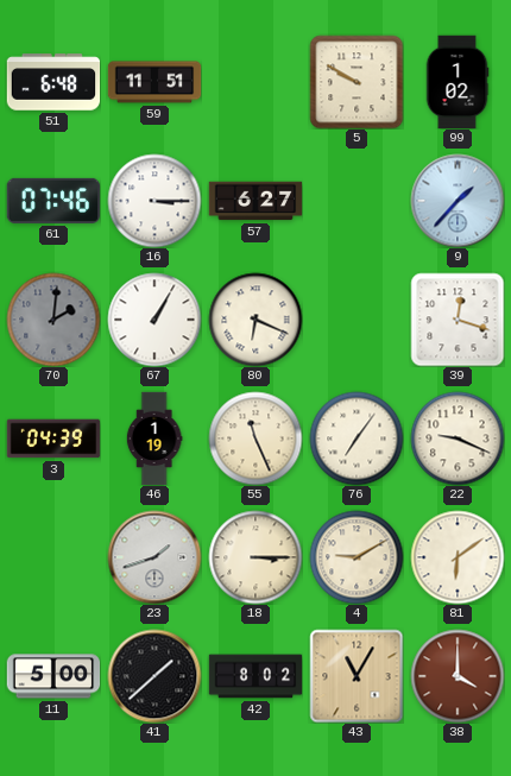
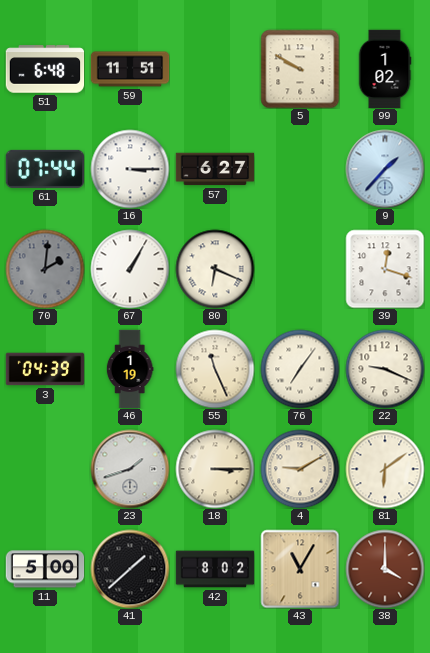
61: 07:46 -> 07:44
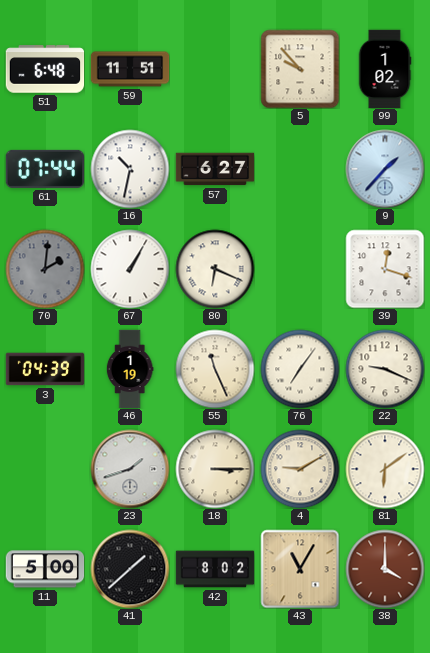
5: 9:50 -> 9:53
16: 3:15 -> 10:32
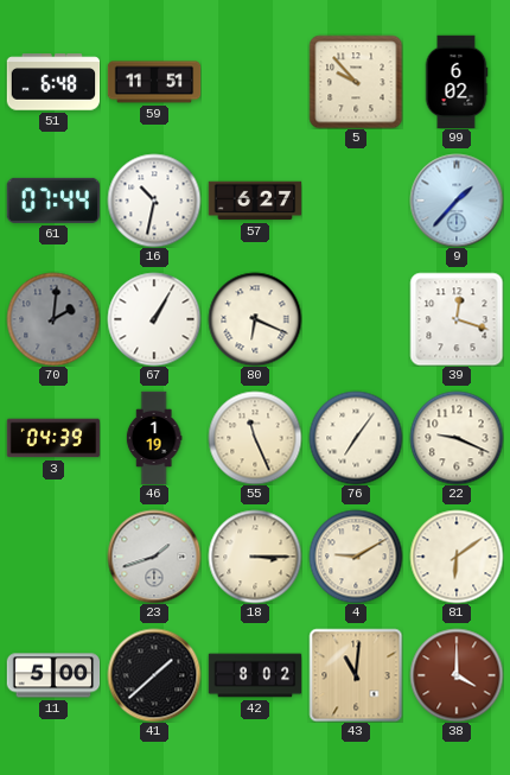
99: 1:02 -> 6:02
43: 11:05 -> 11:01
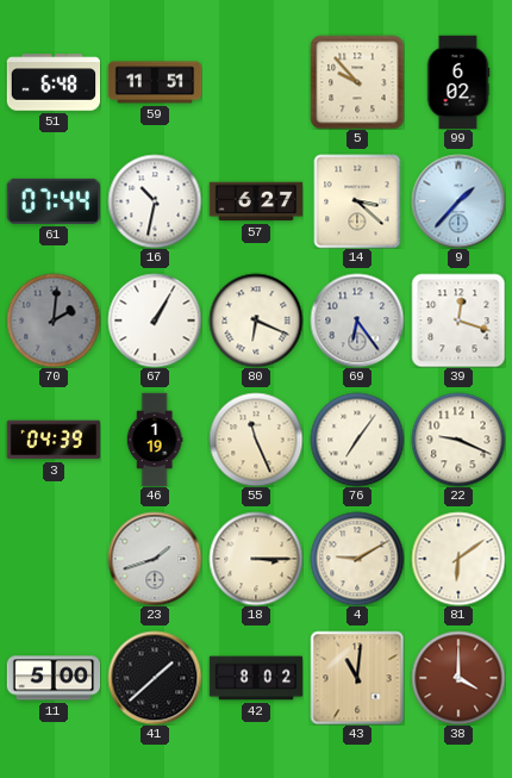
14: none -> 3:22
69: none -> 6:24
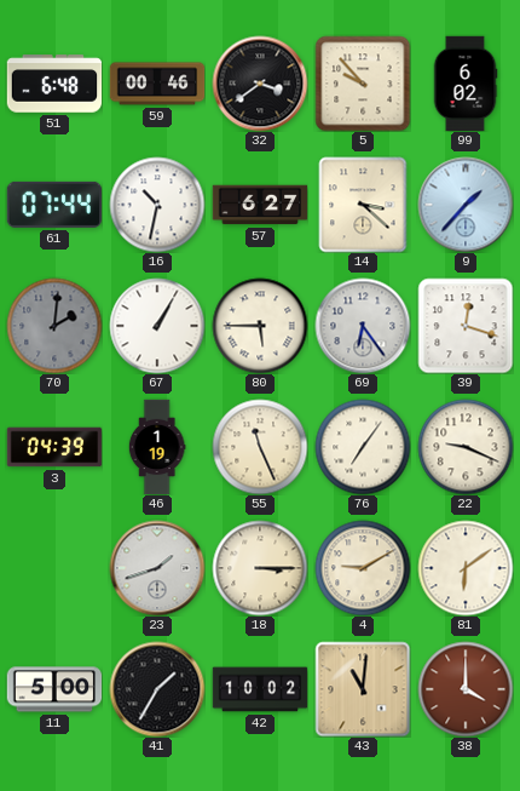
59: 11:51 -> 00:46
32: none -> 3:39
80: 6:19 -> 5:45
41: 1:38 -> 1:35
42: 8:02 -> 10:02
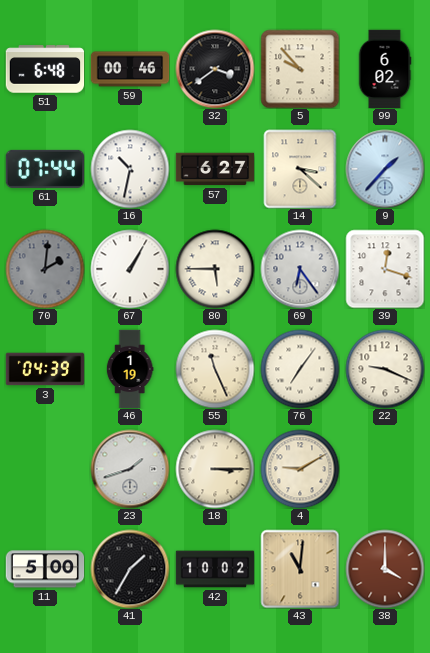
81: 6:09 -> none
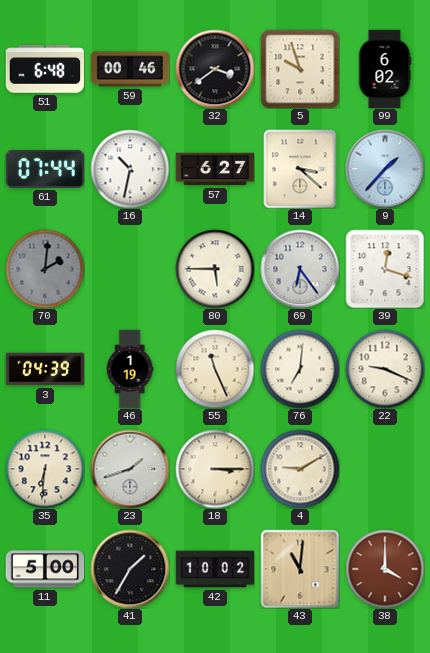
5: 9:53 -> 9:57
67: 1:05 -> none
76: 7:06 -> 7:01
35: none -> 6:31
